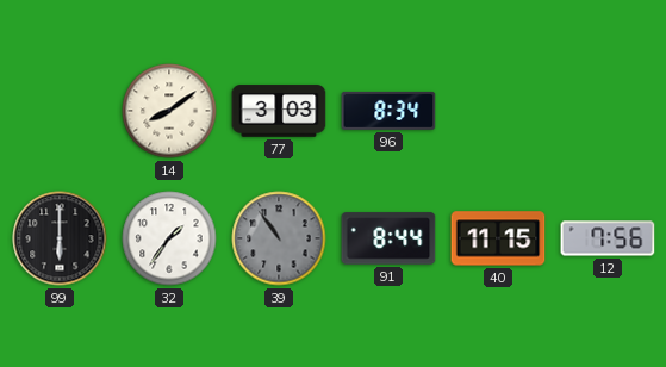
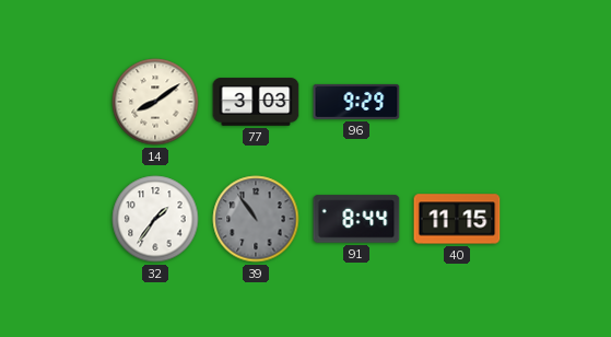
96: 8:34 -> 9:29
99: 6:00 -> none
12: 7:56 -> none
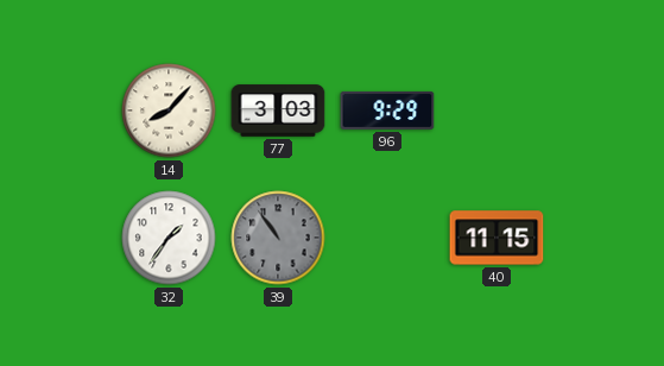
14: 8:09 -> 8:07
91: 8:44 -> none
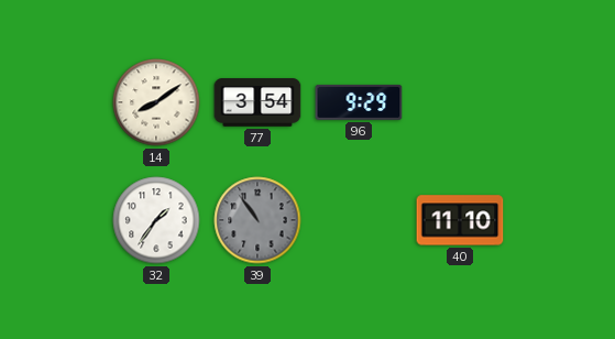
14: 8:07 -> 8:09
77: 3:03 -> 3:54
40: 11:15 -> 11:10
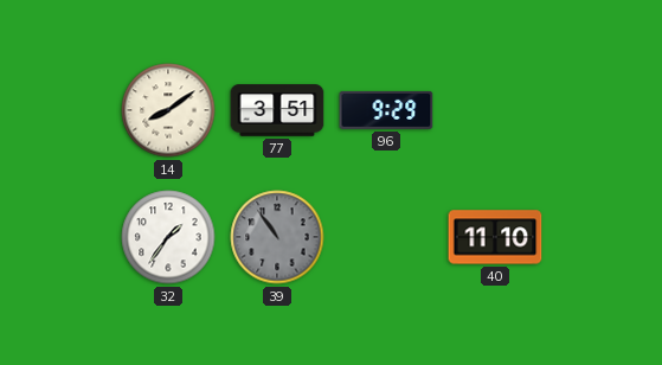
77: 3:54 -> 3:51
